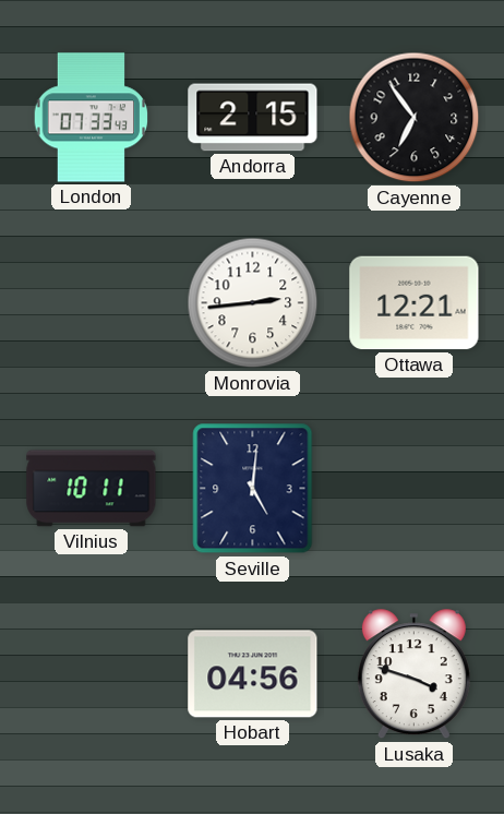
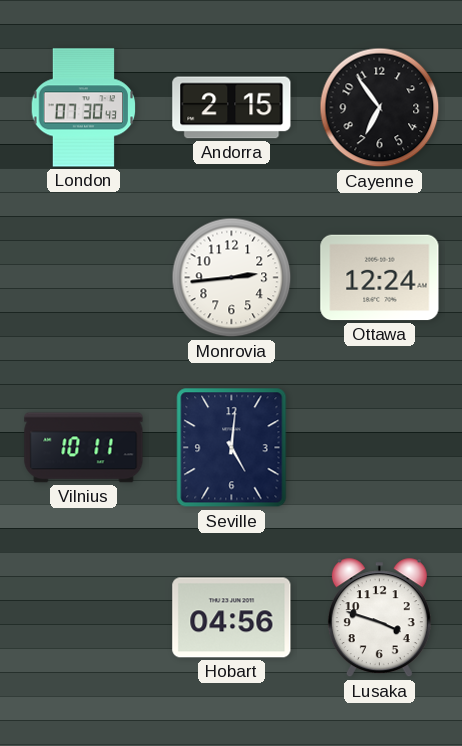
London: 07:33 -> 07:30
Ottawa: 12:21 -> 12:24
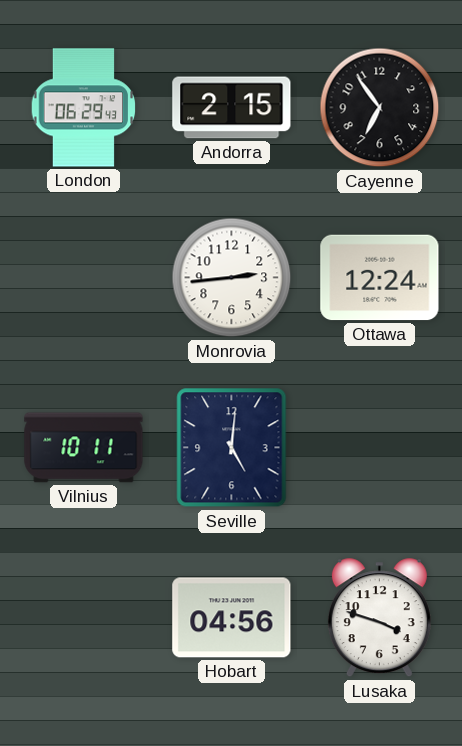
London: 07:30 -> 06:29
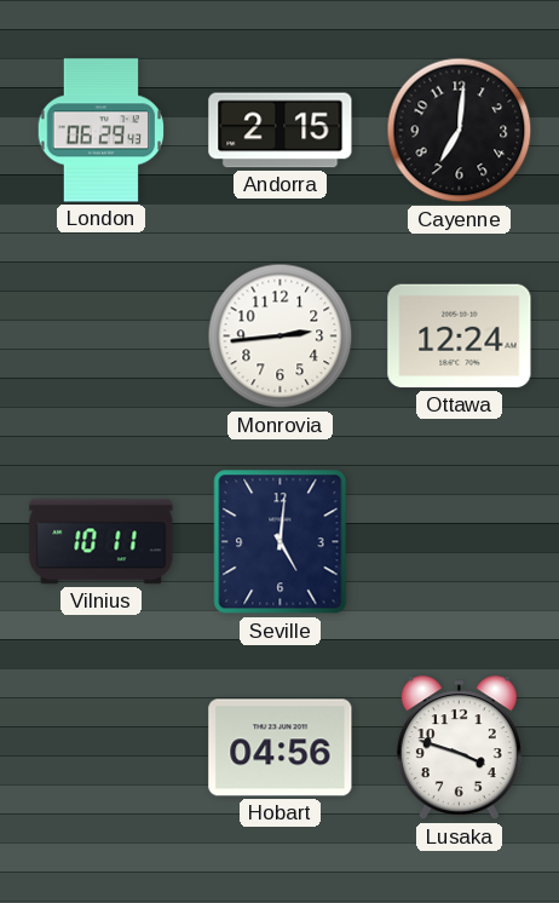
Cayenne: 6:54 -> 7:01
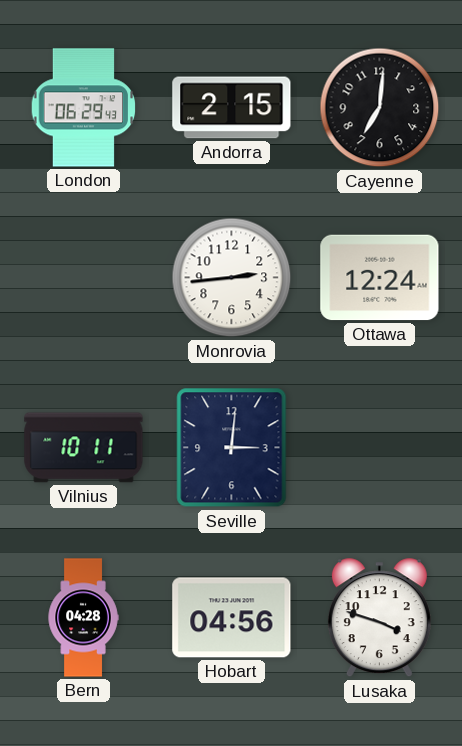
Seville: 5:01 -> 3:01
Bern: none -> 04:28
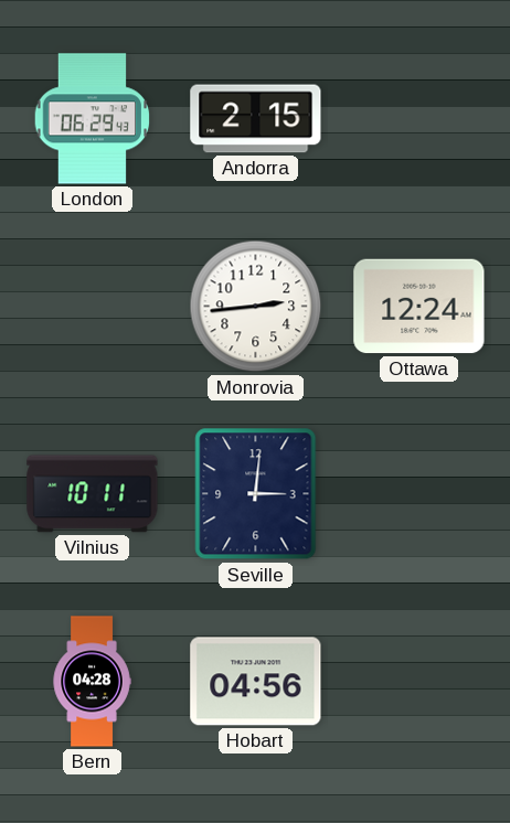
Cayenne: 7:01 -> none
Lusaka: 3:48 -> none
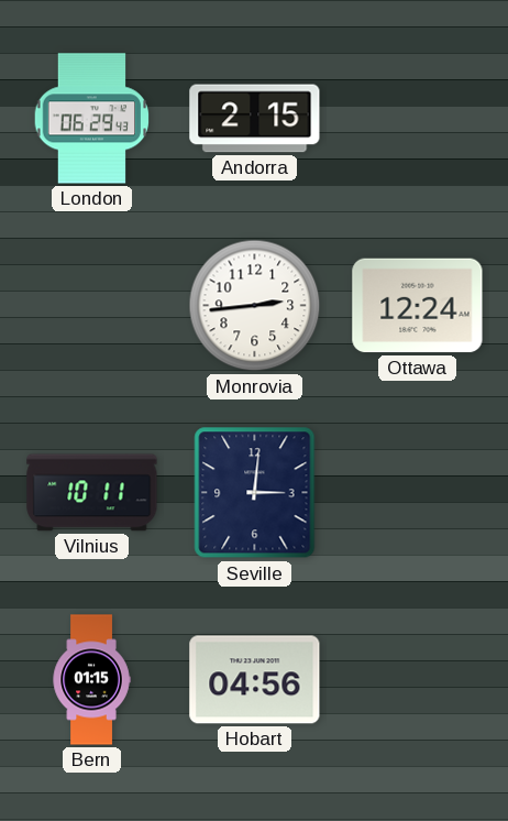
Bern: 04:28 -> 01:15
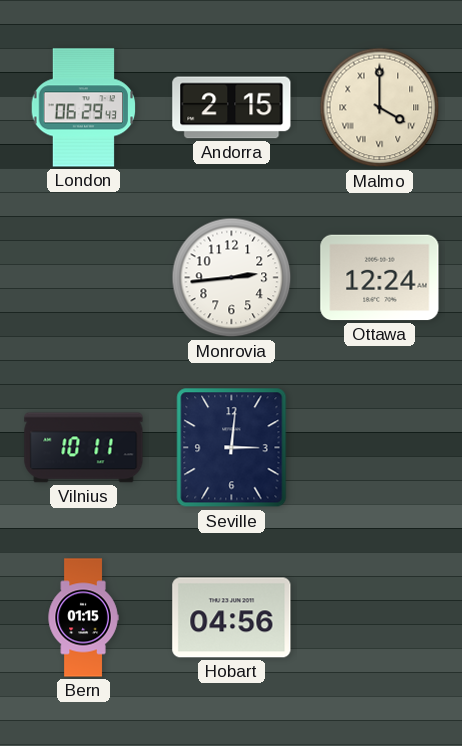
Malmo: none -> 4:00
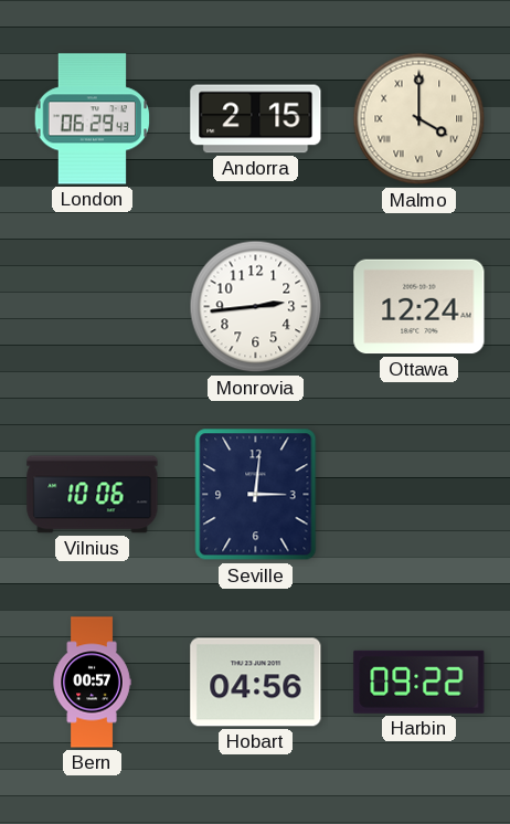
Vilnius: 10:11 -> 10:06
Bern: 01:15 -> 00:57
Harbin: none -> 09:22
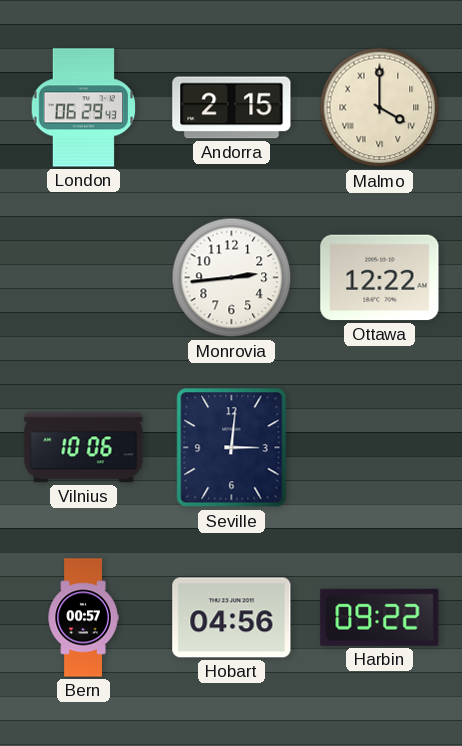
Ottawa: 12:24 -> 12:22
